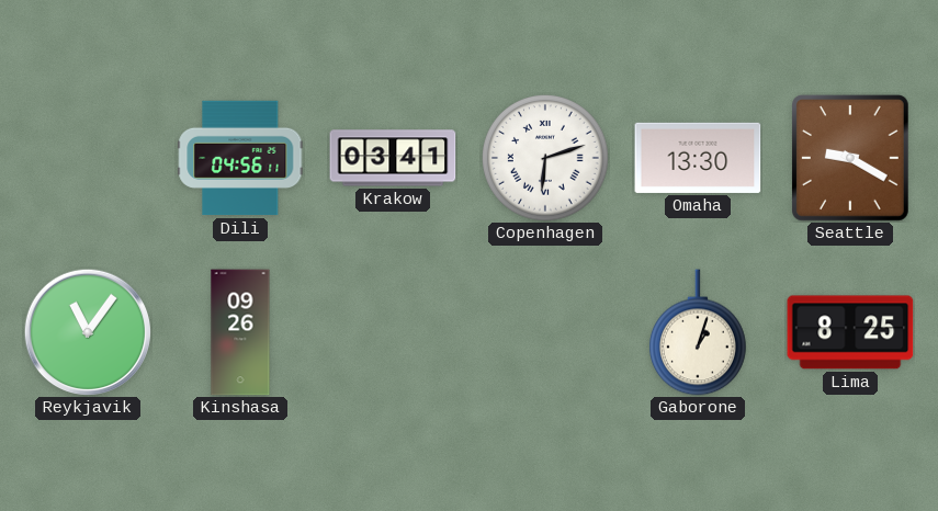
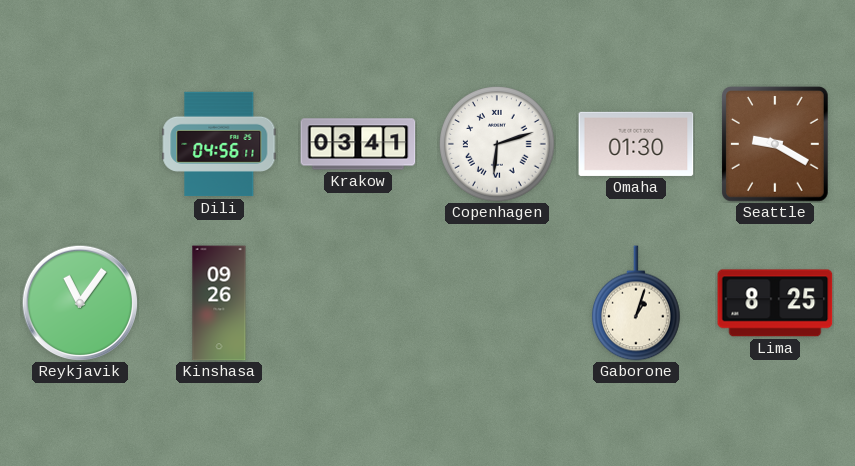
Omaha: 13:30 -> 01:30
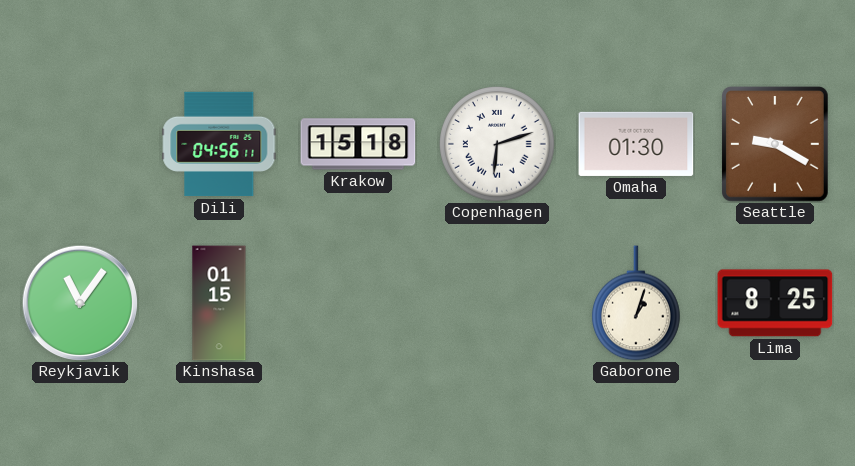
Krakow: 03:41 -> 15:18
Kinshasa: 09:26 -> 01:15
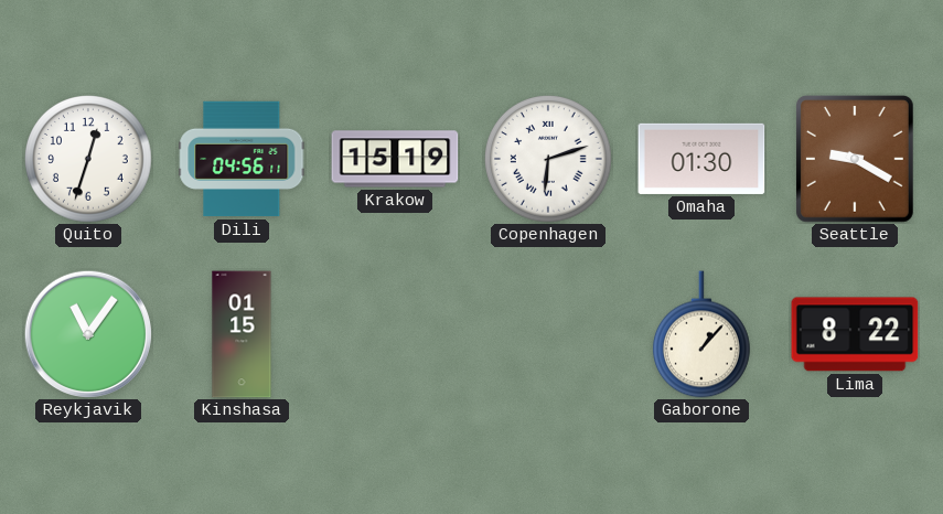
Quito: none -> 12:33
Krakow: 15:18 -> 15:19
Gaborone: 1:03 -> 1:07
Lima: 8:25 -> 8:22
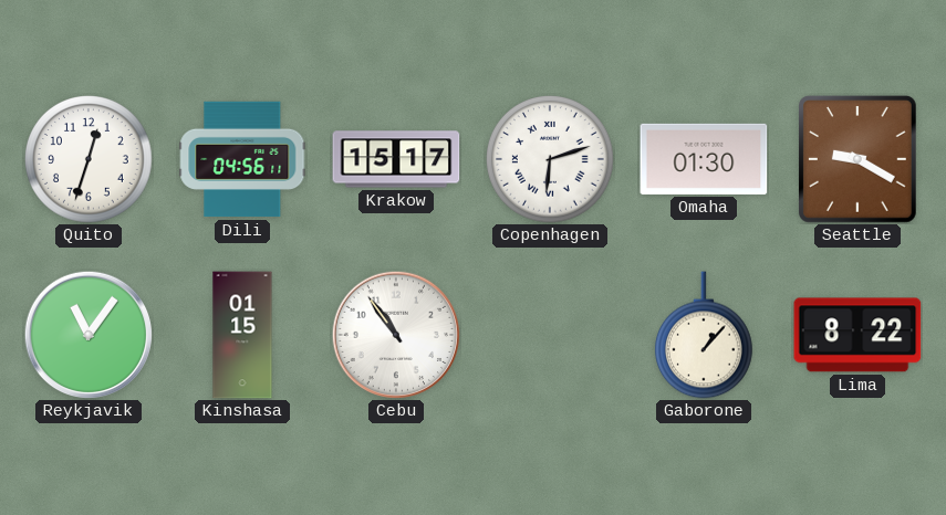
Krakow: 15:19 -> 15:17
Cebu: none -> 10:54
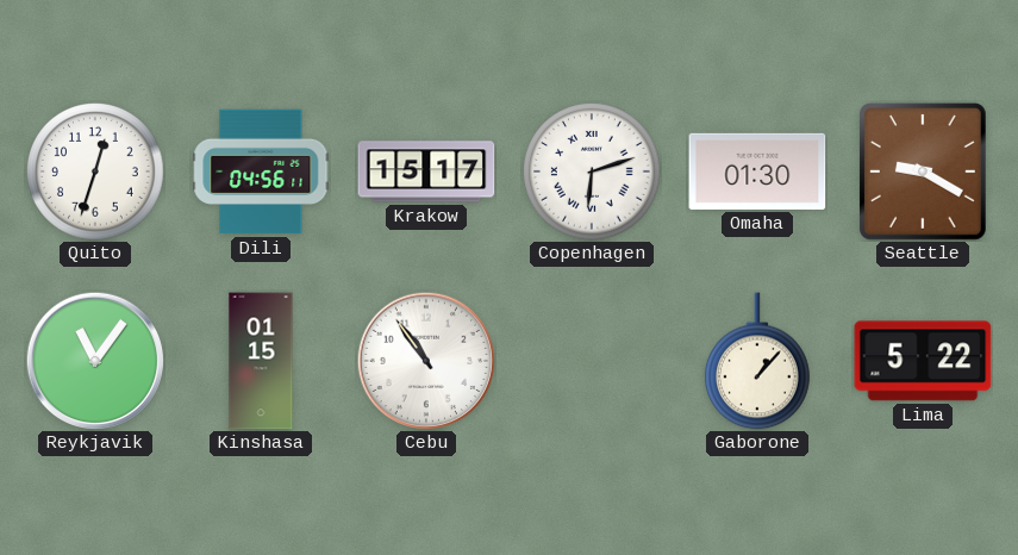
Lima: 8:22 -> 5:22
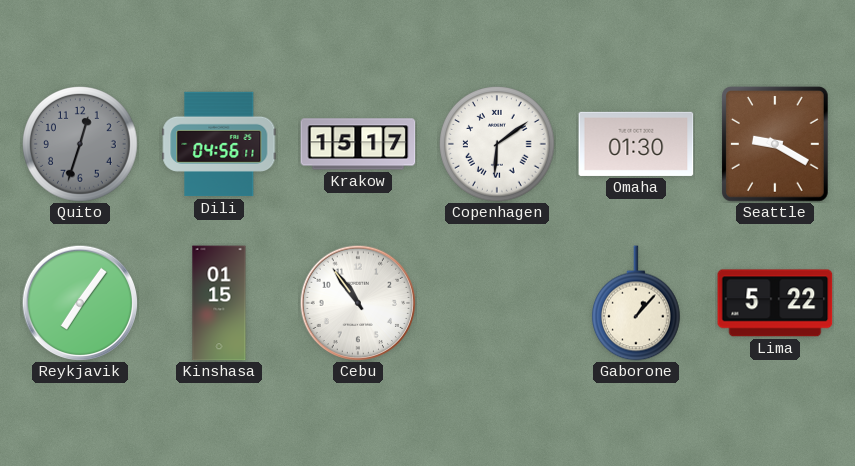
Quito dial: white -> grey
Copenhagen: 6:12 -> 6:09
Reykjavik: 11:06 -> 7:06
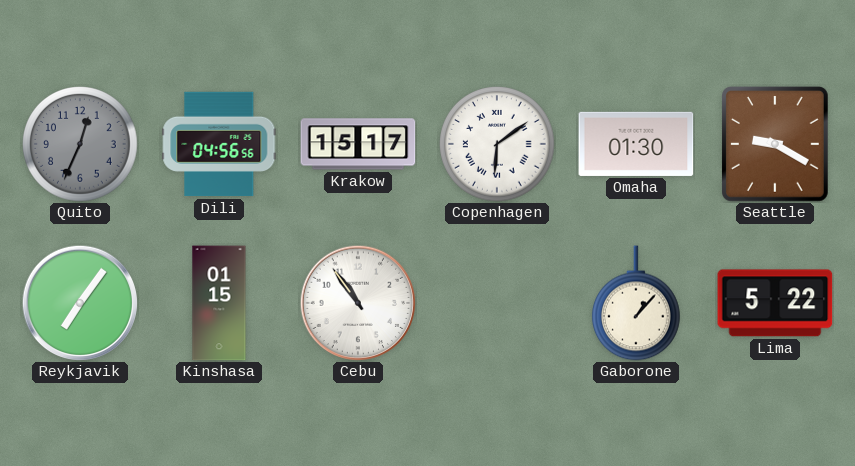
Quito: 12:33 -> 12:34
Dili: 04:56:11 -> 04:56:56
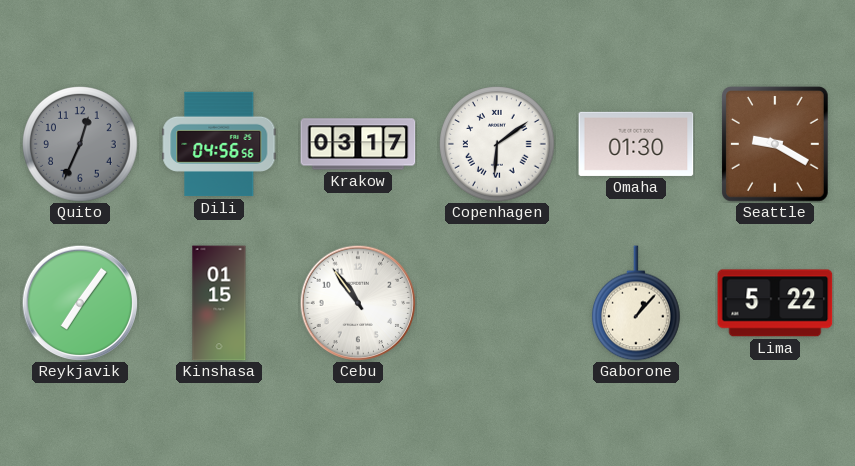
Krakow: 15:17 -> 03:17
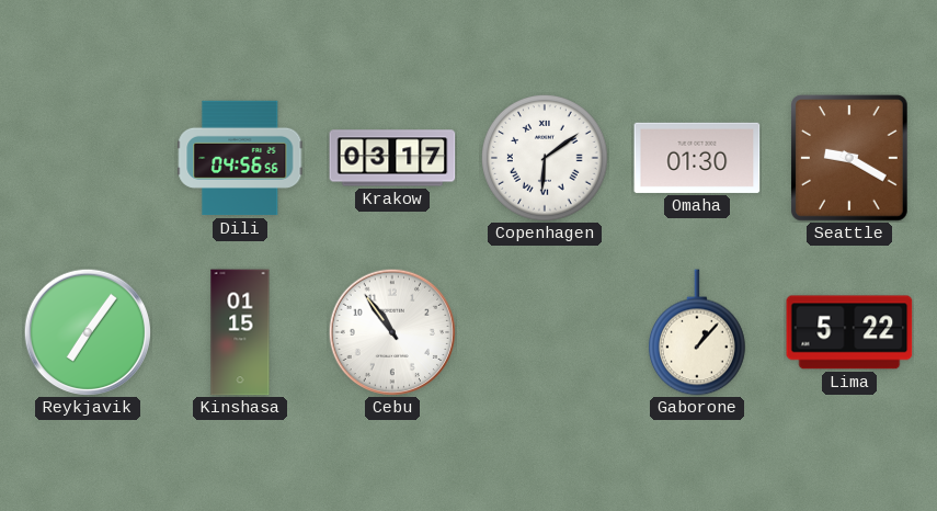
Quito: 12:34 -> none
